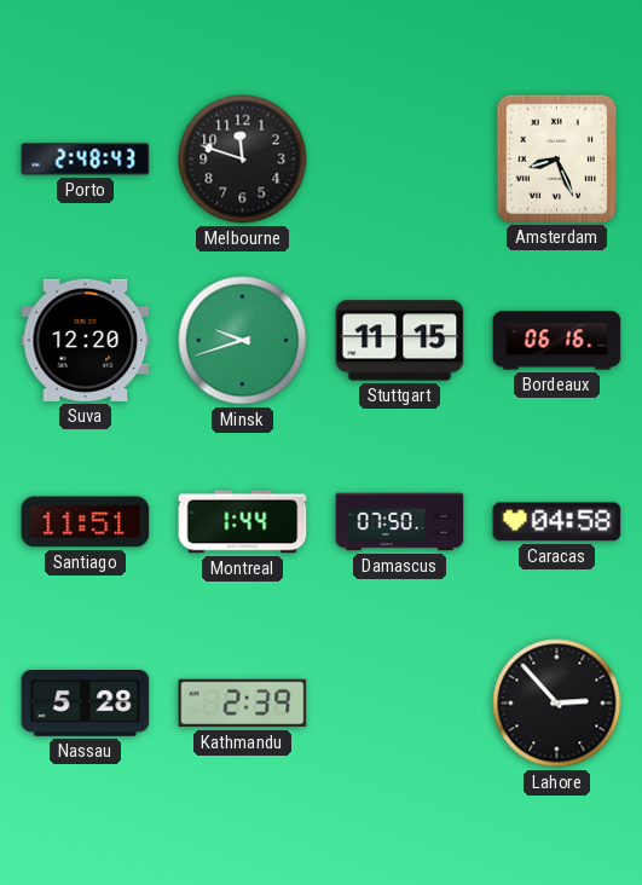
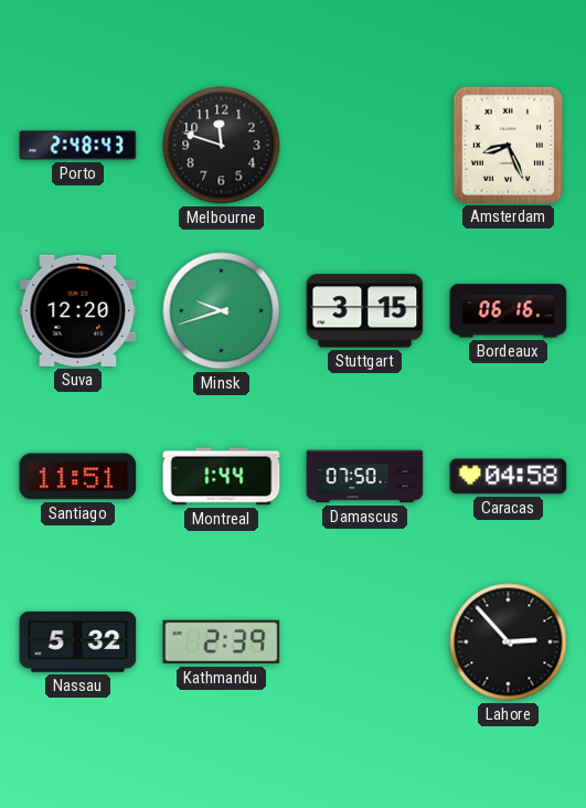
Stuttgart: 11:15 -> 3:15
Nassau: 5:28 -> 5:32
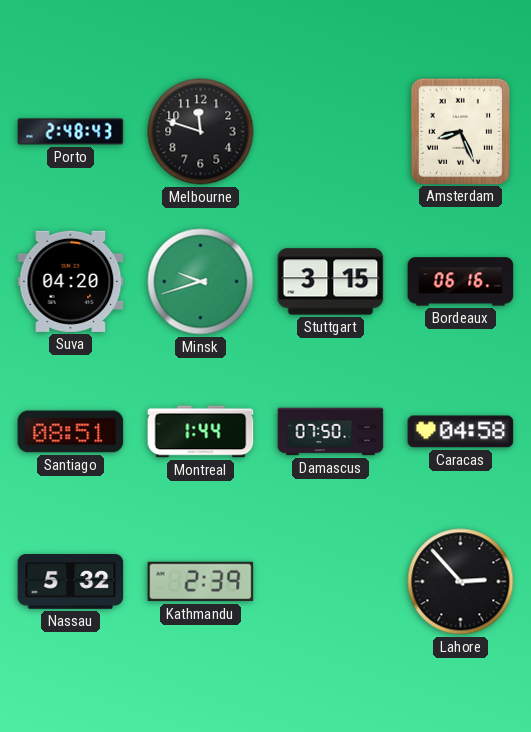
Suva: 12:20 -> 04:20
Santiago: 11:51 -> 08:51
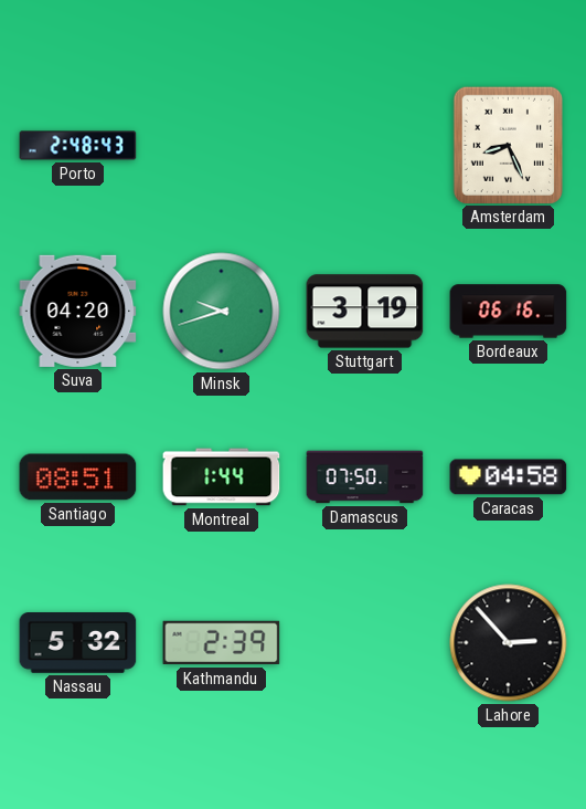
Melbourne: 11:48 -> none
Stuttgart: 3:15 -> 3:19
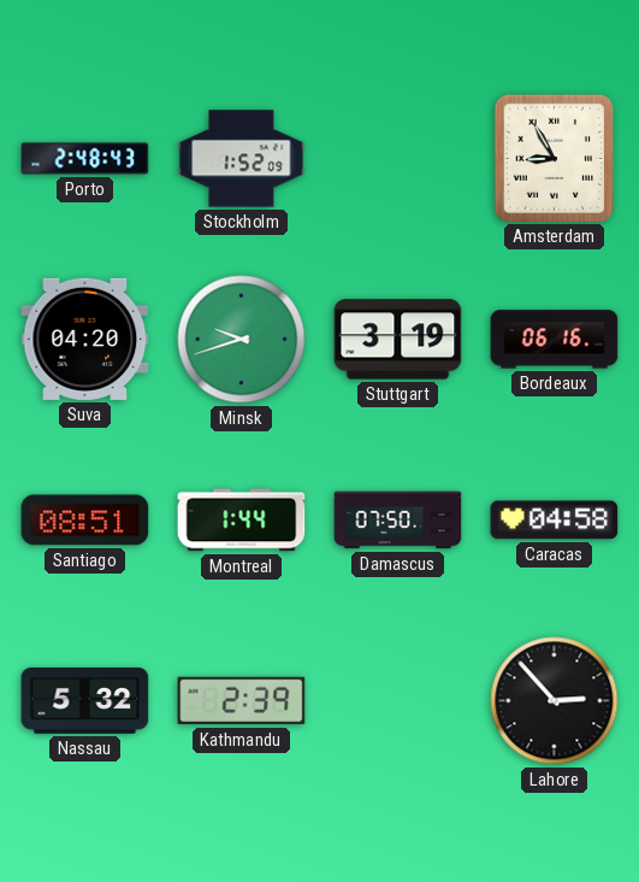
Stockholm: none -> 1:52
Amsterdam: 8:26 -> 8:55
